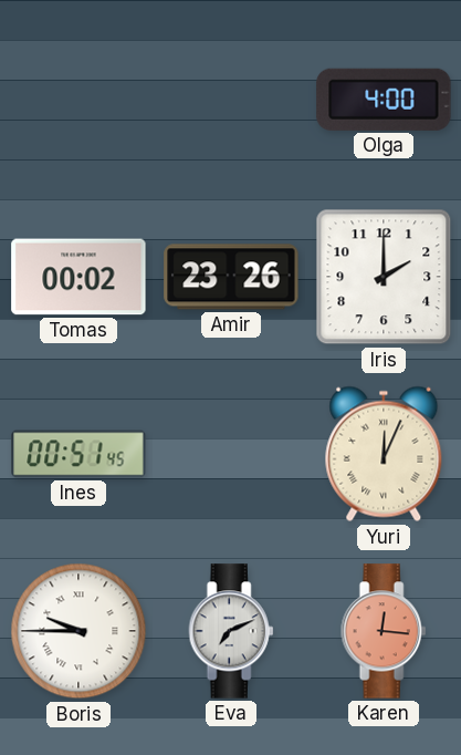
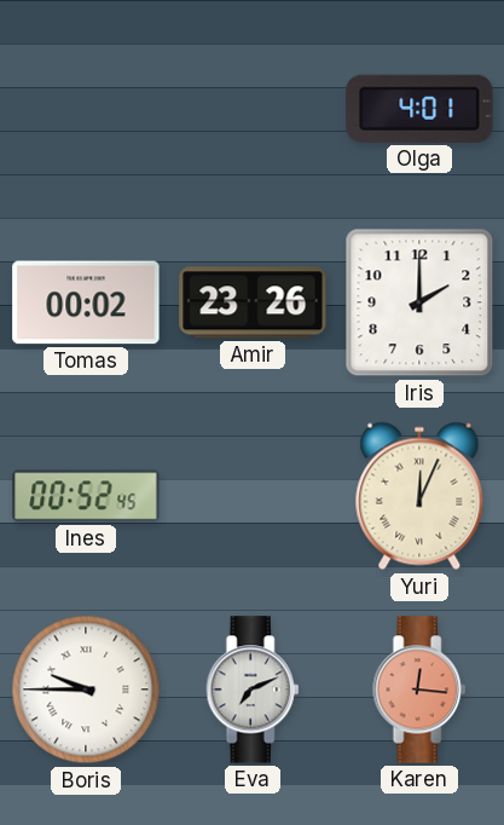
Olga: 4:00 -> 4:01
Ines: 00:51 -> 00:52
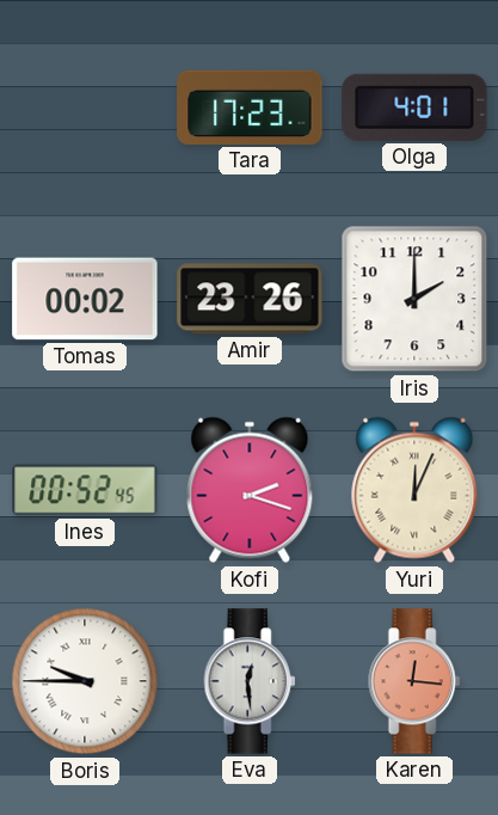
Tara: none -> 17:23
Kofi: none -> 2:18
Eva: 7:11 -> 12:29
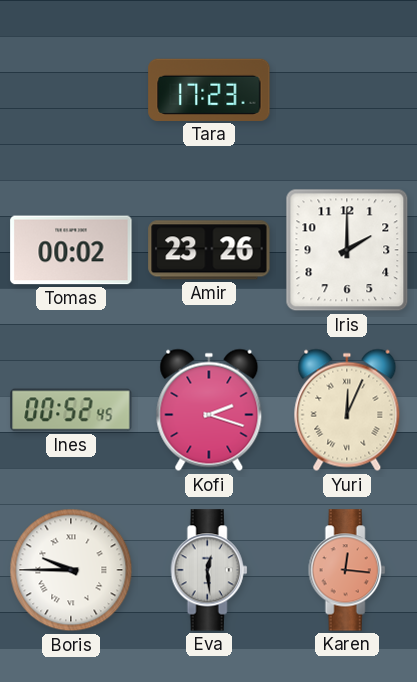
Olga: 4:01 -> none
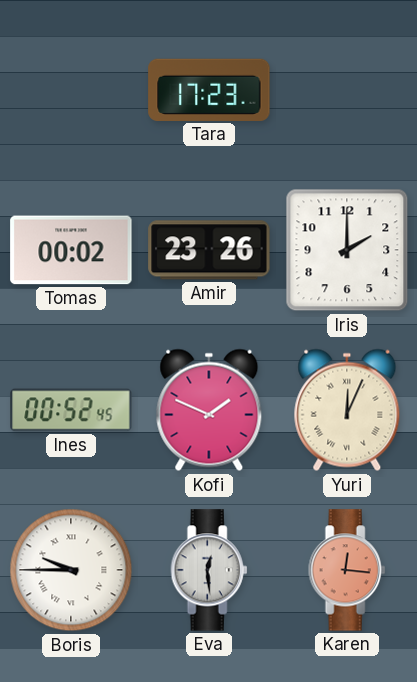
Kofi: 2:18 -> 1:49
